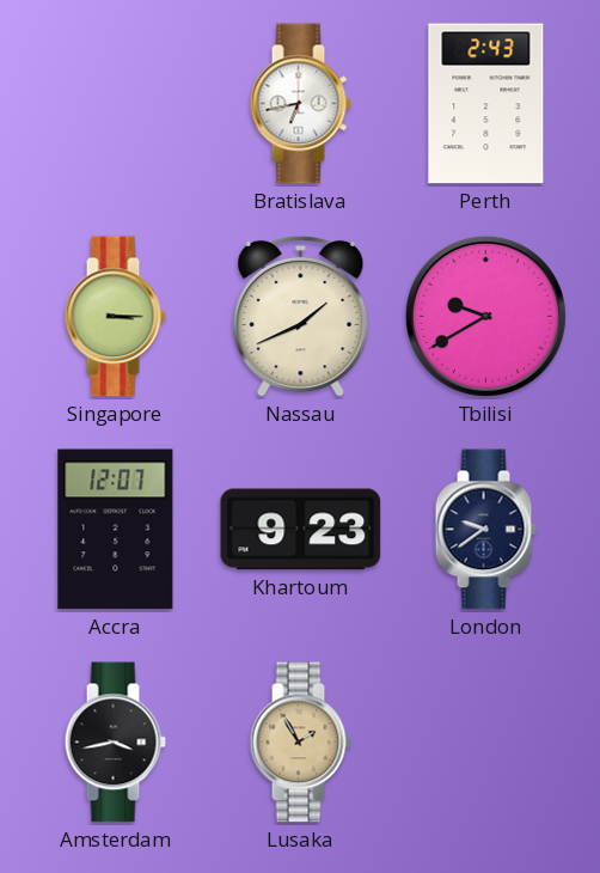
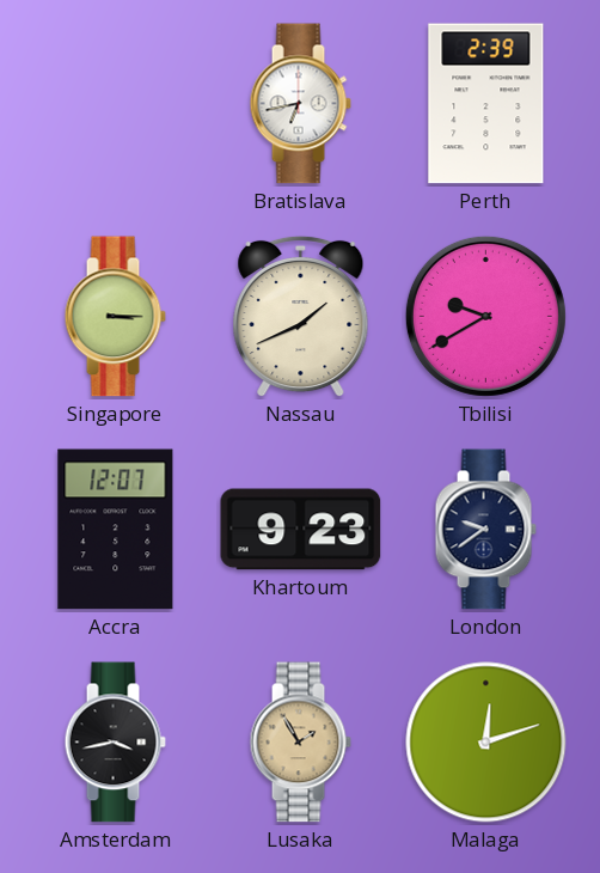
Perth: 2:43 -> 2:39
Malaga: none -> 12:12
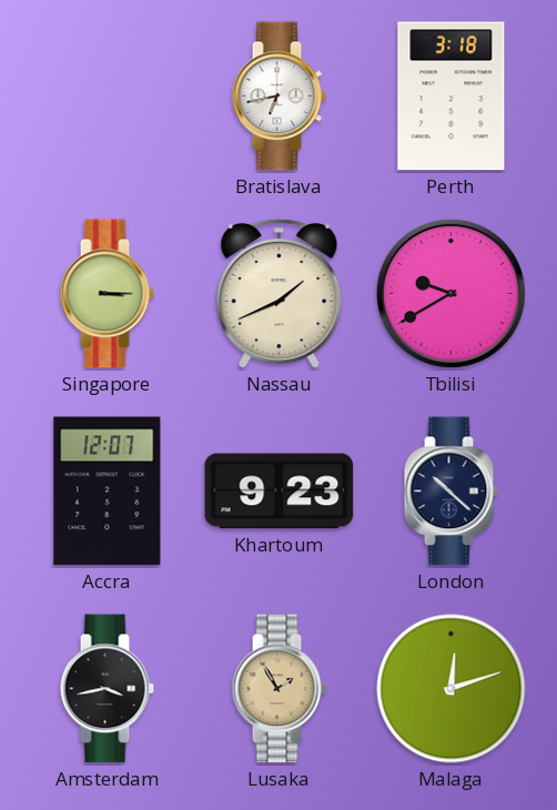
Perth: 2:39 -> 3:18
London: 9:39 -> 10:22
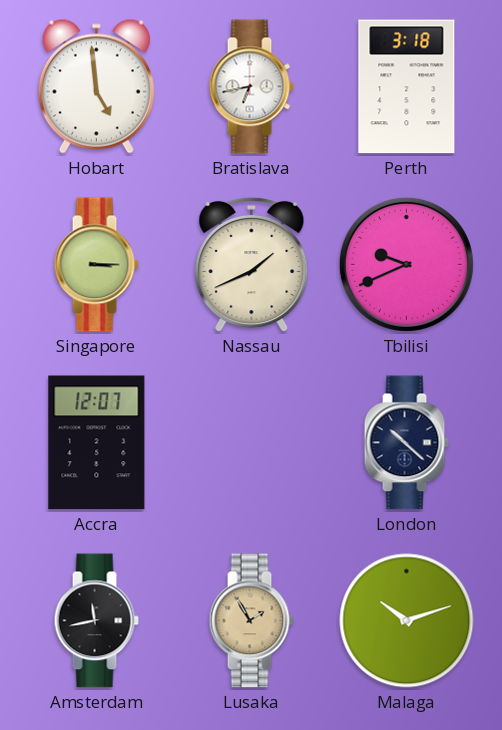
Hobart: none -> 4:59
Tbilisi: 9:40 -> 9:41
Khartoum: 9:23 -> none
Amsterdam: 3:43 -> 11:43
Malaga: 12:12 -> 10:12
